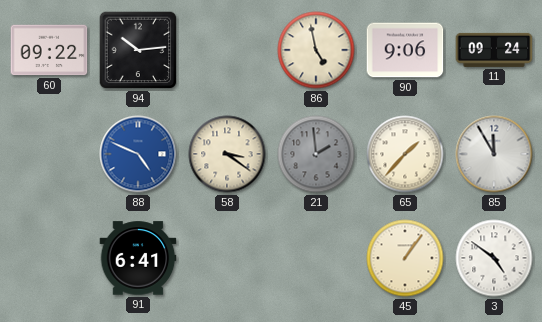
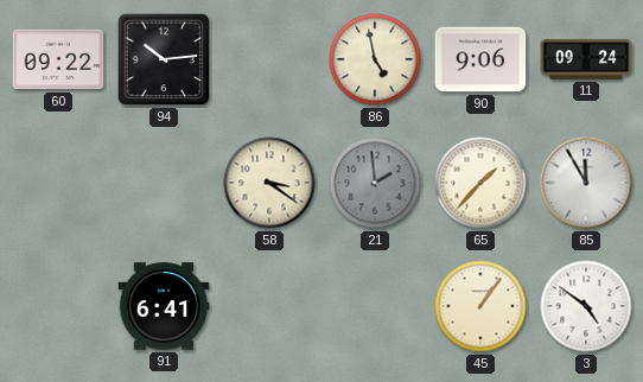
88: 4:49 -> none
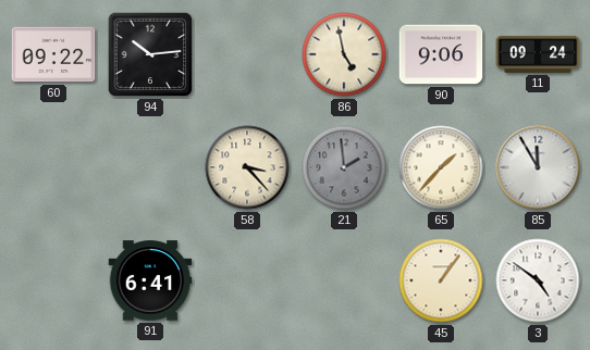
58: 3:21 -> 3:23
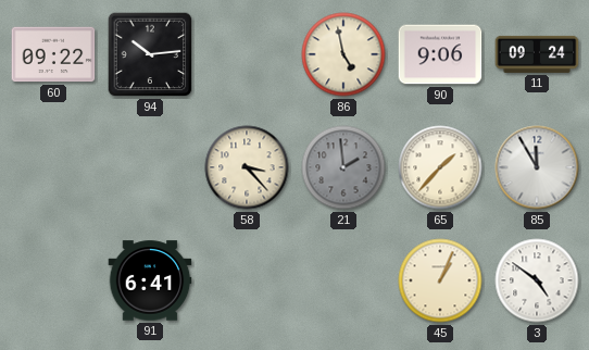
45: 1:06 -> 1:04
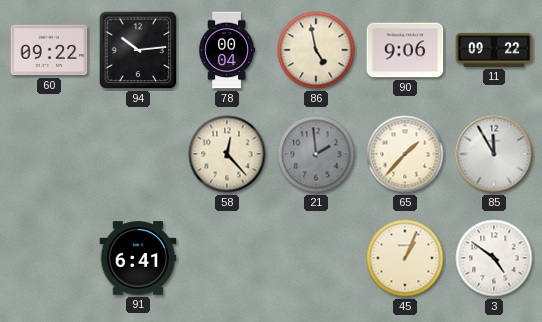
78: none -> 00:04
11: 09:24 -> 09:22
58: 3:23 -> 12:23
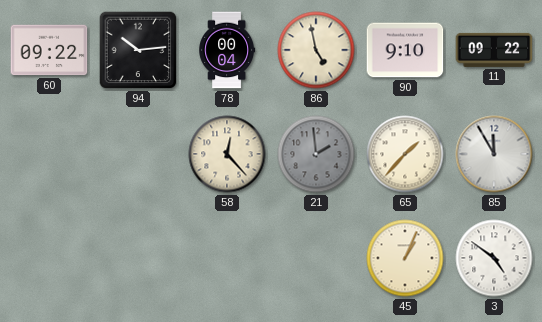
90: 9:06 -> 9:10
91: 6:41 -> none
